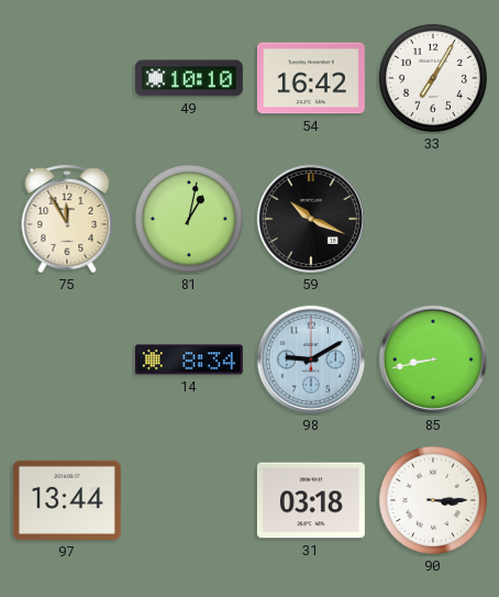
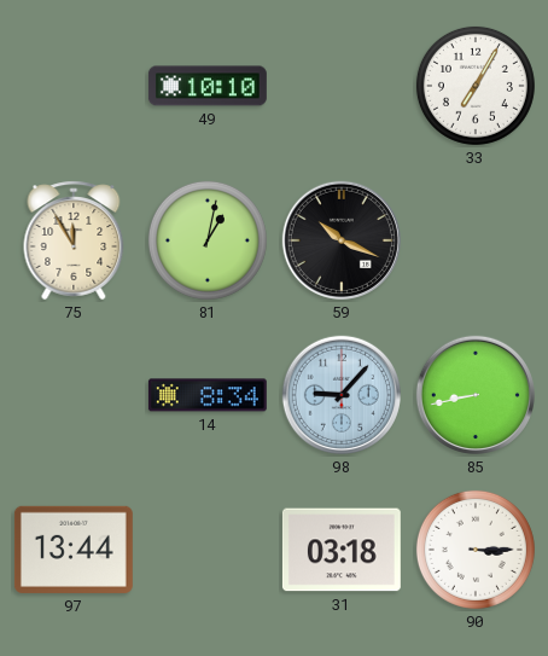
54: 16:42 -> none
98: 9:10 -> 9:07
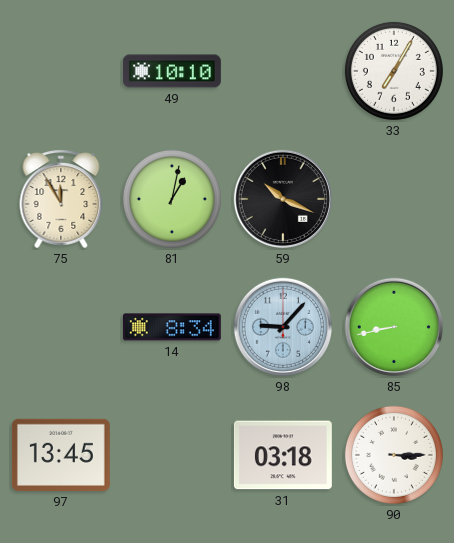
97: 13:44 -> 13:45
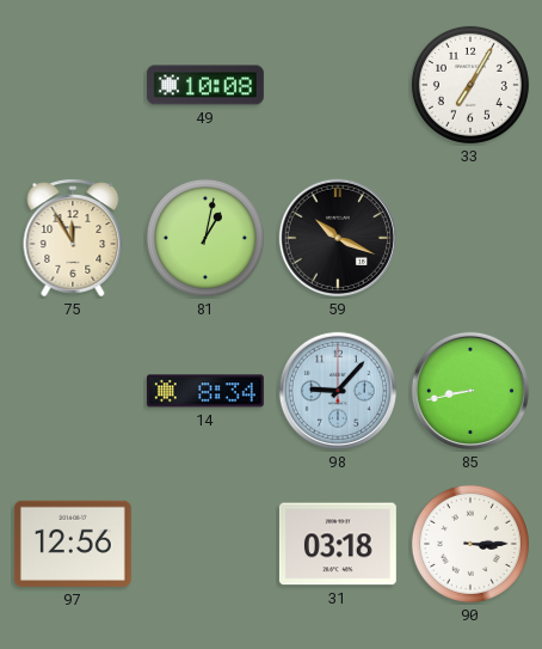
49: 10:10 -> 10:08
97: 13:45 -> 12:56
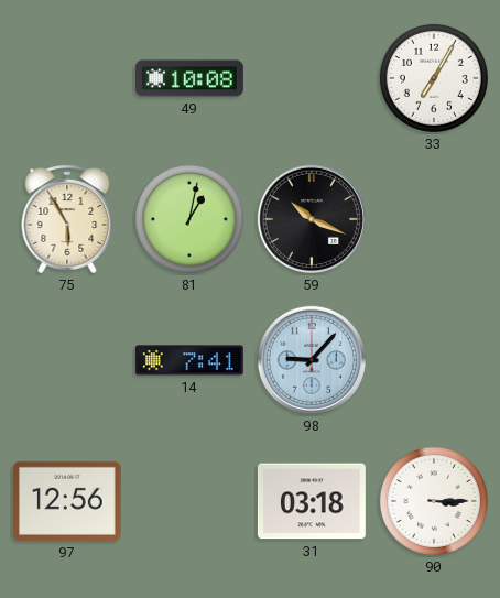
75: 11:55 -> 5:55
14: 8:34 -> 7:41
85: 8:43 -> none
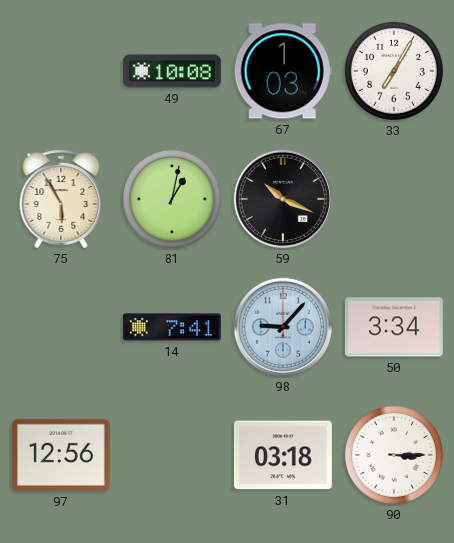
67: none -> 1:03
50: none -> 3:34
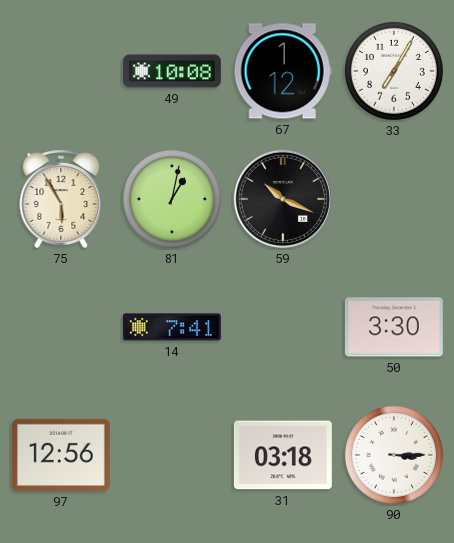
67: 1:03 -> 1:12
98: 9:07 -> none
50: 3:34 -> 3:30
